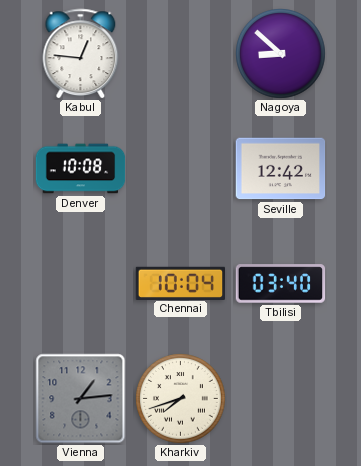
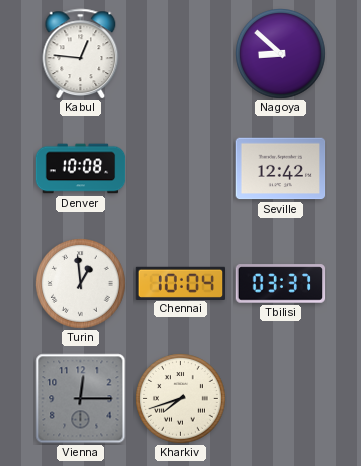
Turin: none -> 12:59
Tbilisi: 03:40 -> 03:37
Vienna: 1:14 -> 12:15
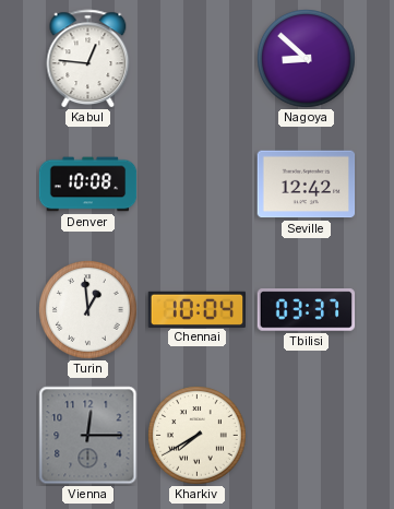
Kharkiv: 7:42 -> 7:40
